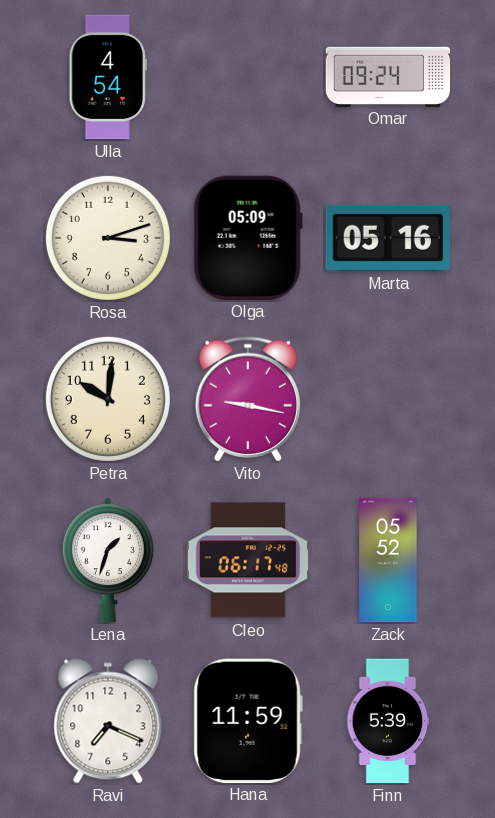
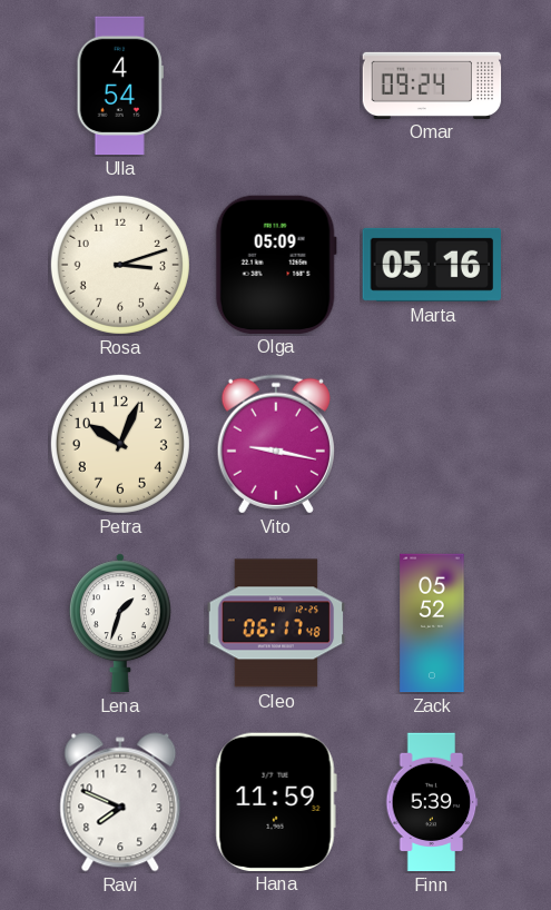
Petra: 10:01 -> 10:04
Ravi: 7:19 -> 7:49
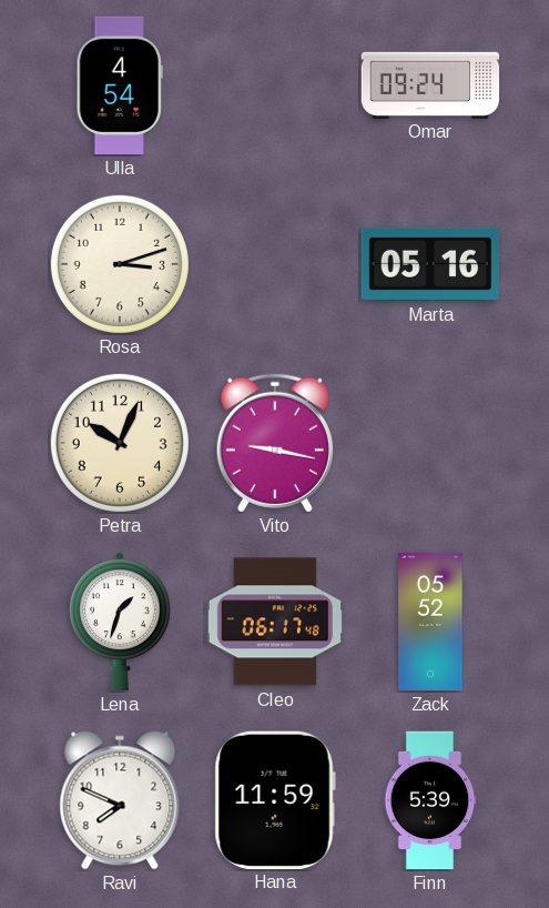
Olga: 05:09 -> none
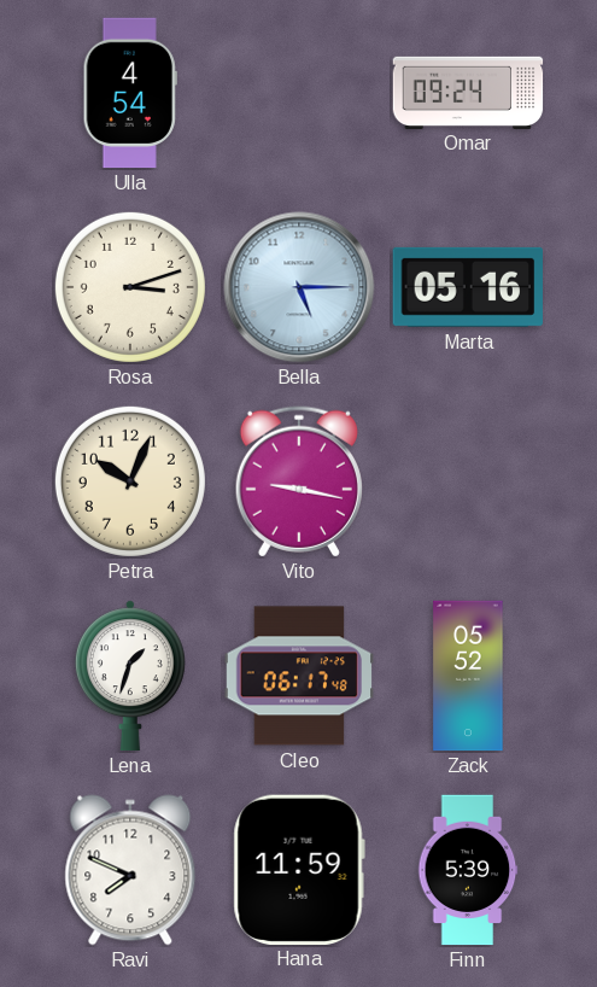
Bella: none -> 5:15
